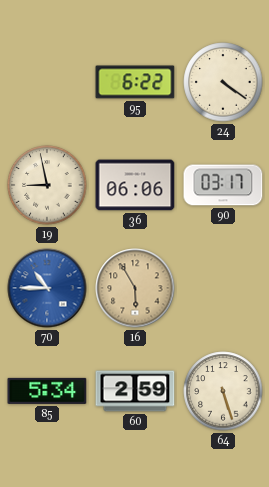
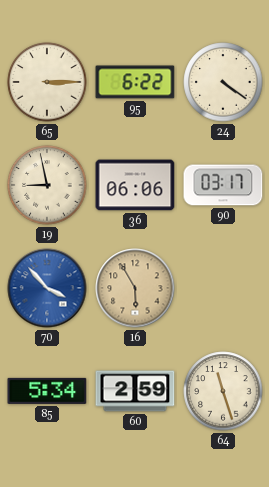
65: none -> 3:15
70: 10:45 -> 3:53
64: 5:27 -> 11:27
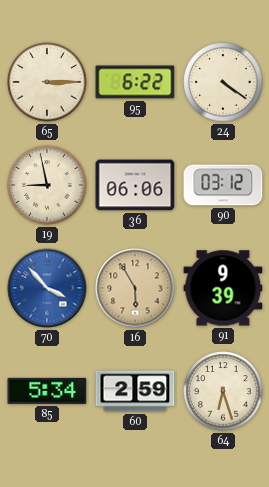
90: 03:17 -> 03:12
91: none -> 9:39
64: 11:27 -> 6:27
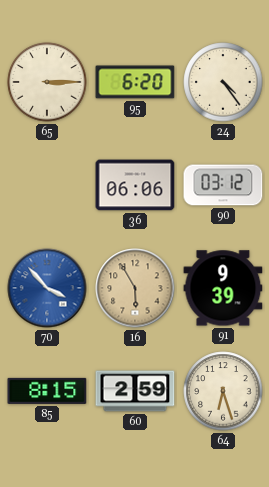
95: 6:22 -> 6:20
24: 4:21 -> 4:24
19: 8:58 -> none
85: 5:34 -> 8:15
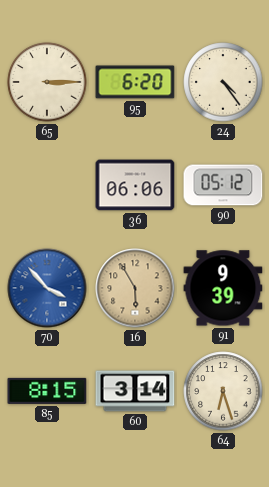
90: 03:12 -> 05:12
60: 2:59 -> 3:14
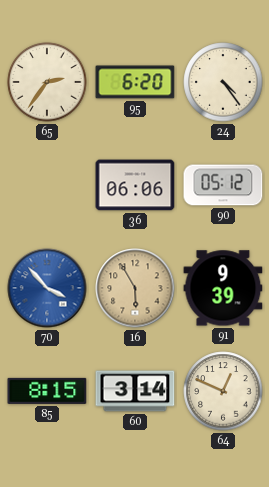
65: 3:15 -> 2:36
64: 6:27 -> 12:49
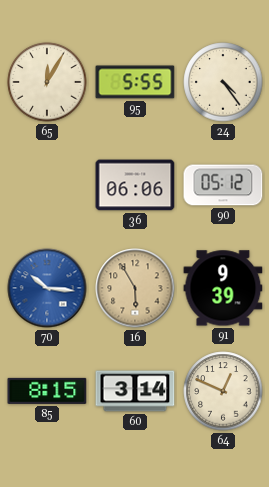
65: 2:36 -> 12:05
95: 6:20 -> 5:55
70: 3:53 -> 10:16
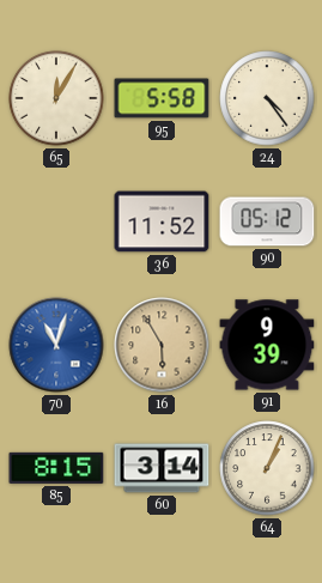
95: 5:55 -> 5:58
36: 06:06 -> 11:52
70: 10:16 -> 11:03
64: 12:49 -> 1:04
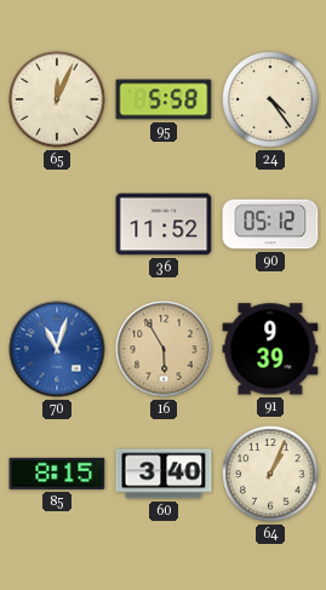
65: 12:05 -> 12:04
60: 3:14 -> 3:40
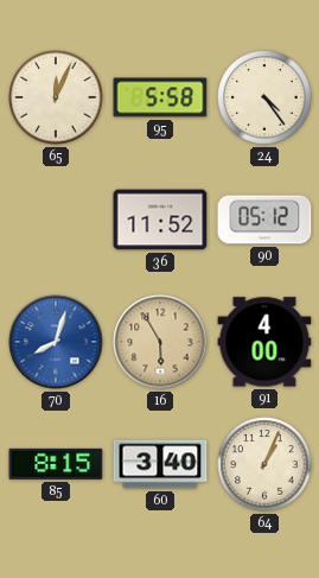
70: 11:03 -> 8:03
91: 9:39 -> 4:00
